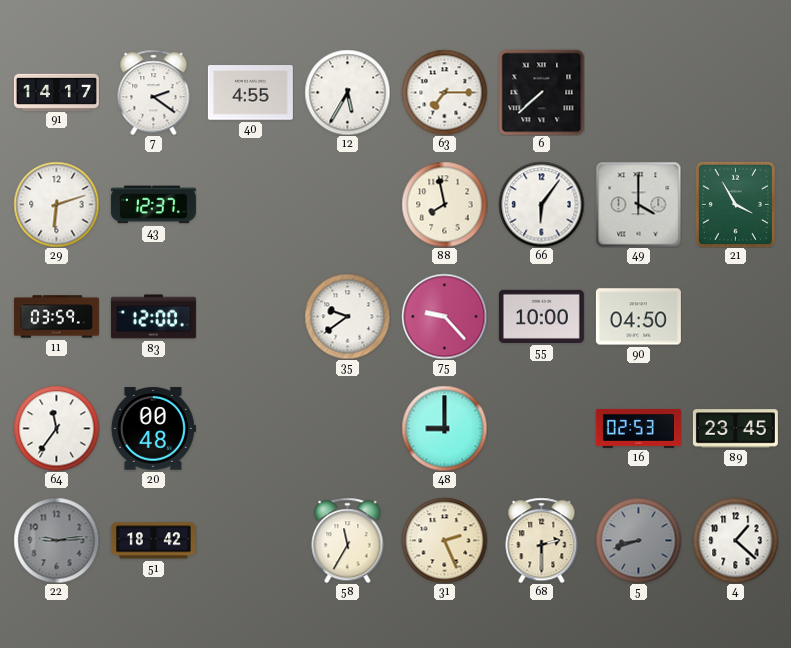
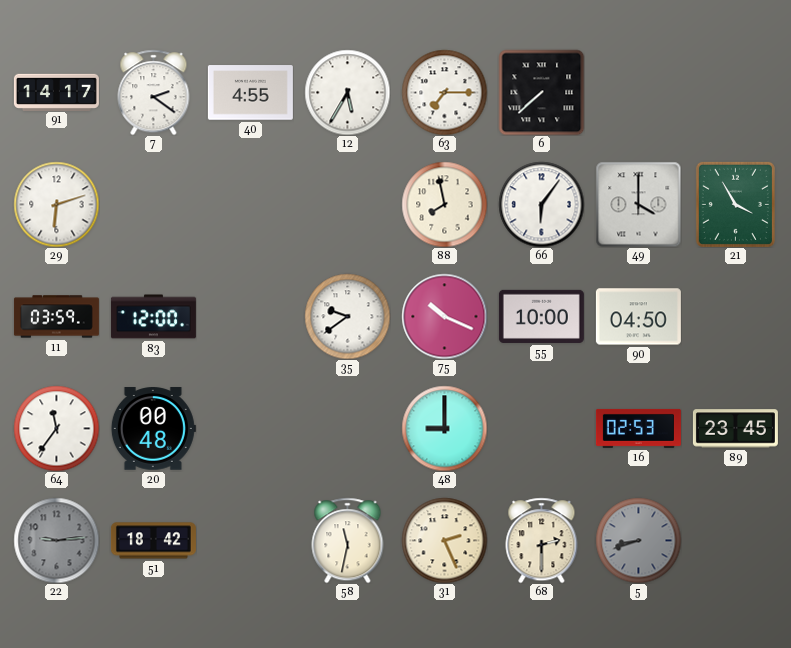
43: 12:37 -> none
75: 9:23 -> 10:19
58: 11:35 -> 11:32
4: 1:22 -> none
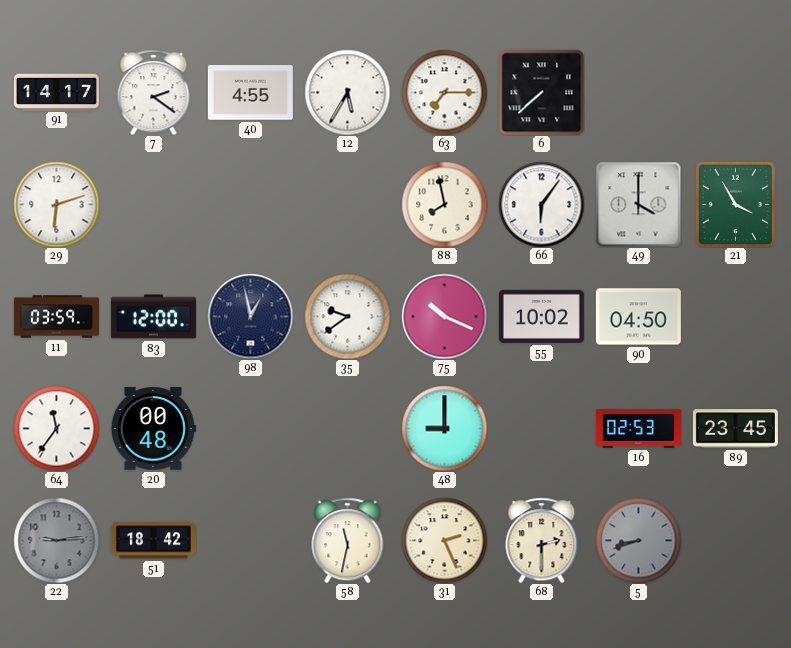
98: none -> 12:58
55: 10:00 -> 10:02
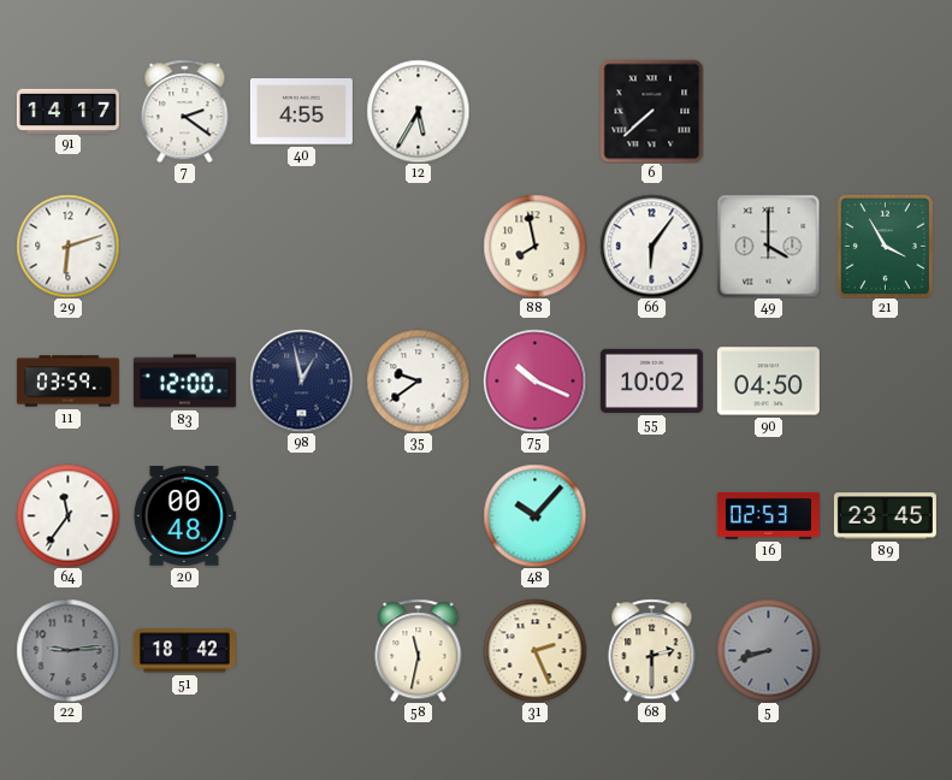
63: 7:15 -> none
48: 9:00 -> 10:07
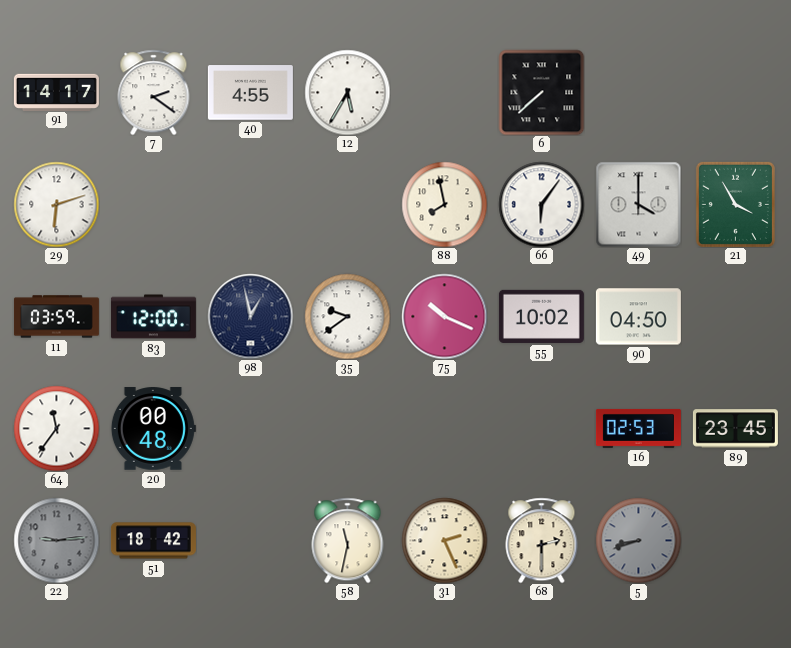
48: 10:07 -> none
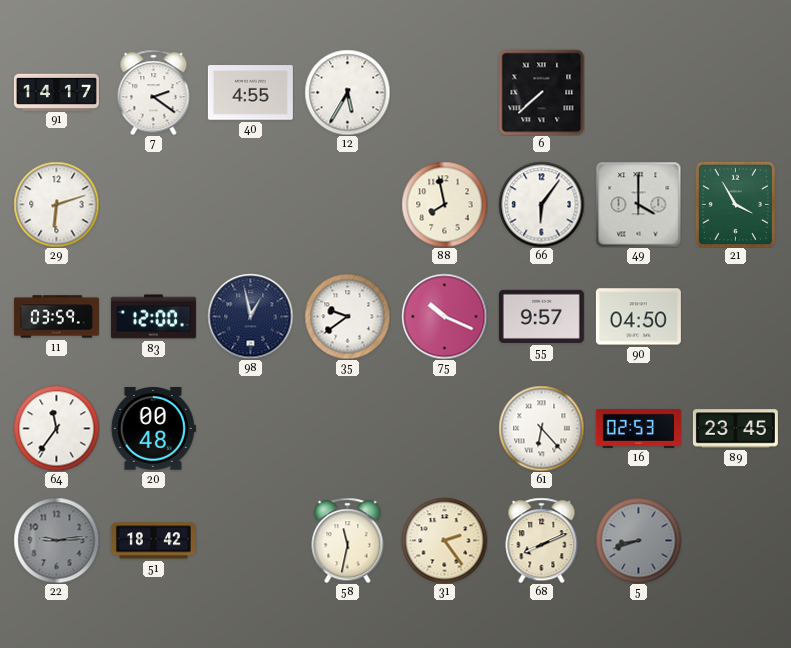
55: 10:02 -> 9:57
61: none -> 6:23
31: 2:26 -> 2:24
68: 2:30 -> 8:11
